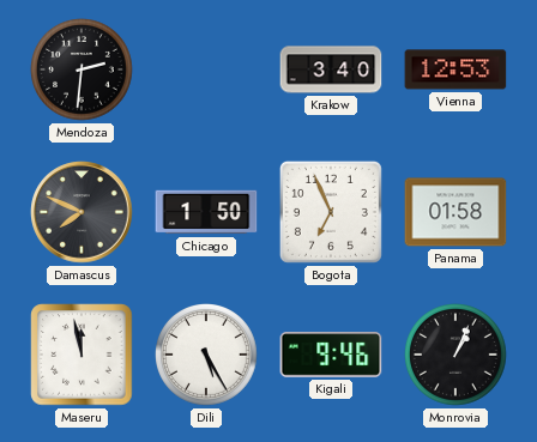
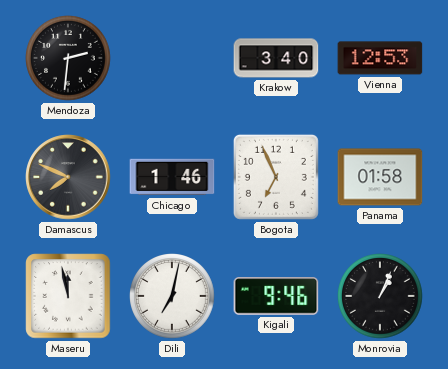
Chicago: 1:50 -> 1:46
Dili: 5:25 -> 7:02
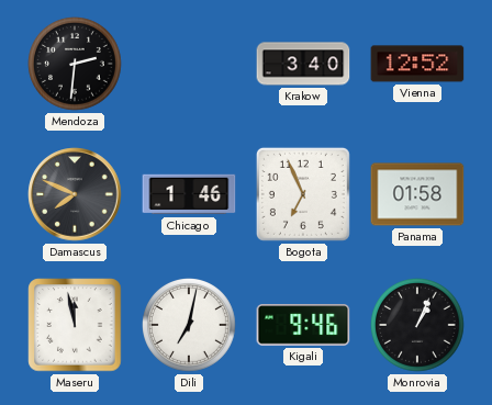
Vienna: 12:53 -> 12:52
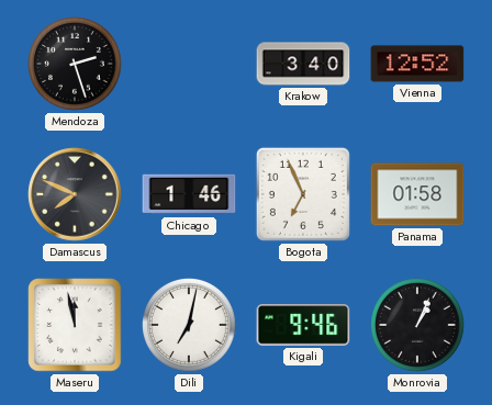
Mendoza: 2:31 -> 2:27
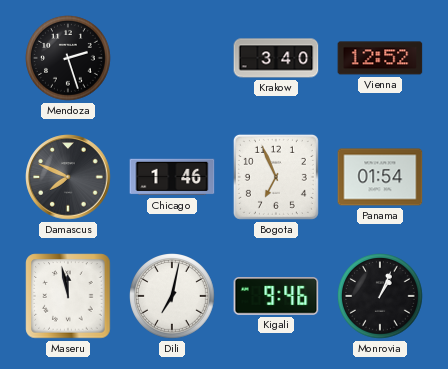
Panama: 01:58 -> 01:54
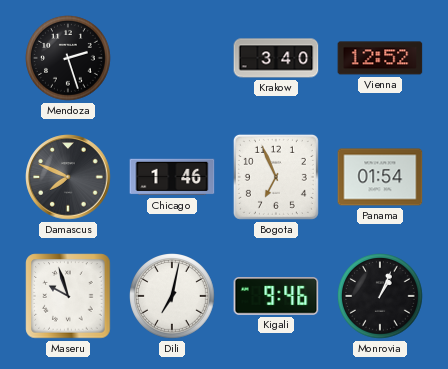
Maseru: 11:58 -> 9:57
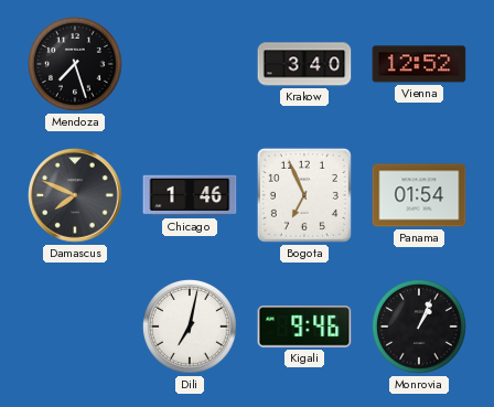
Mendoza: 2:27 -> 7:27
Maseru: 9:57 -> none
